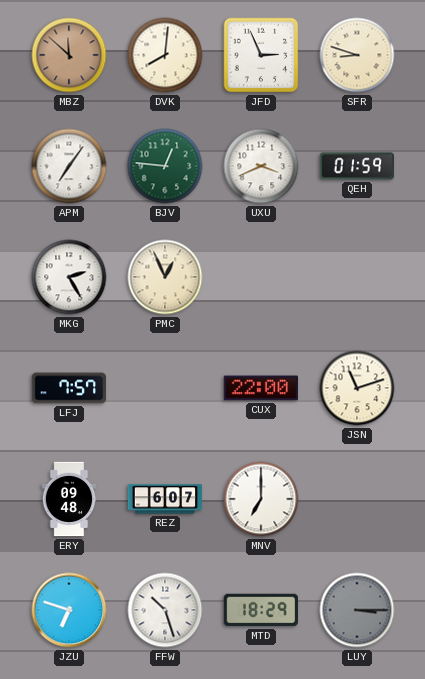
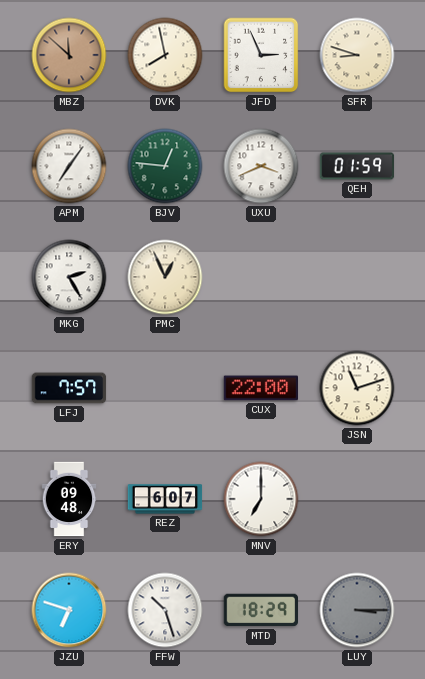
DVK: 8:01 -> 7:58
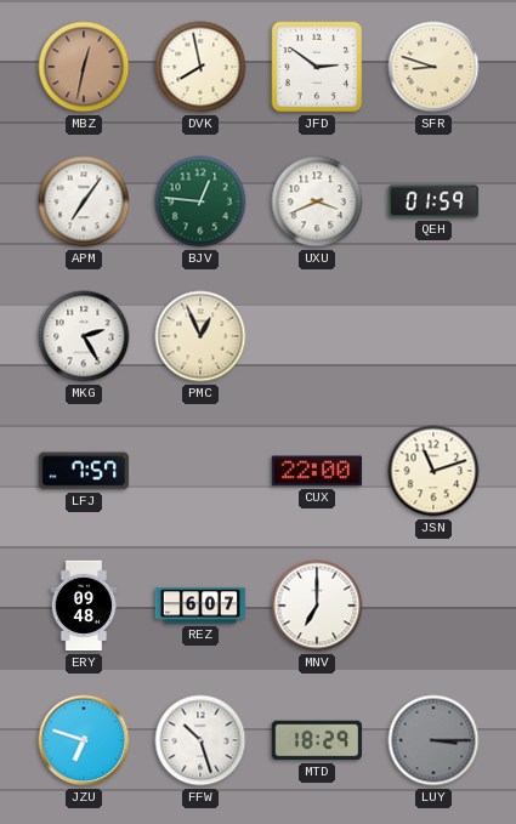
MBZ: 11:52 -> 12:32
JFD: 2:56 -> 2:51
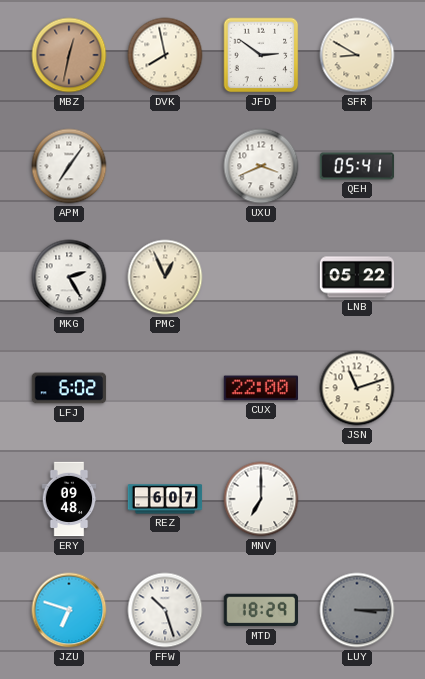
SFR: 8:48 -> 8:50
BJV: 12:46 -> none
QEH: 01:59 -> 05:41
LNB: none -> 05:22
LFJ: 7:57 -> 6:02
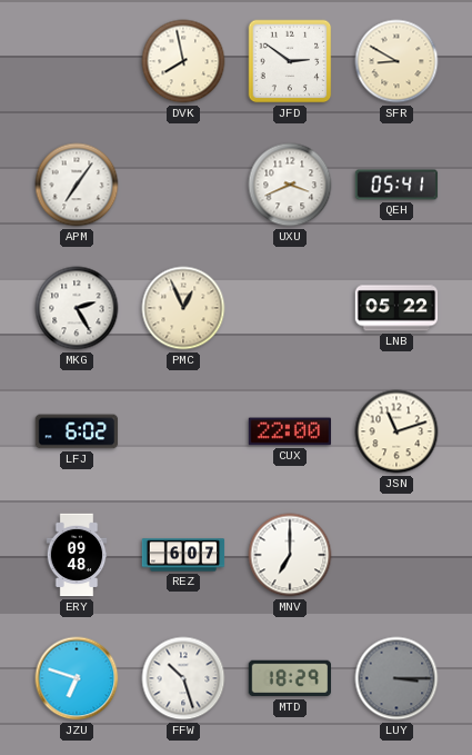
MBZ: 12:32 -> none
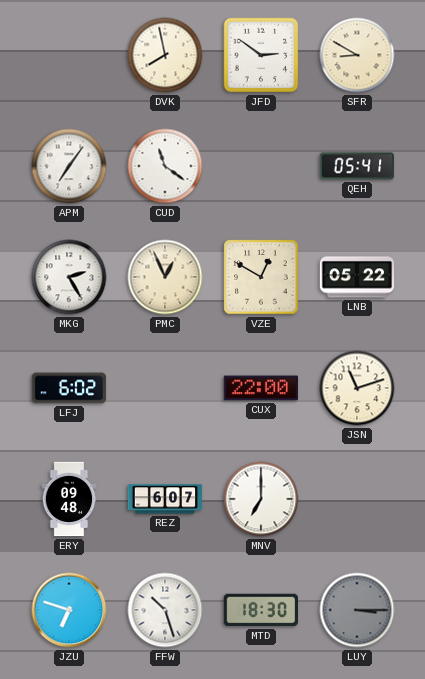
CUD: none -> 11:21
UXU: 3:41 -> none
VZE: none -> 12:50
MTD: 18:29 -> 18:30
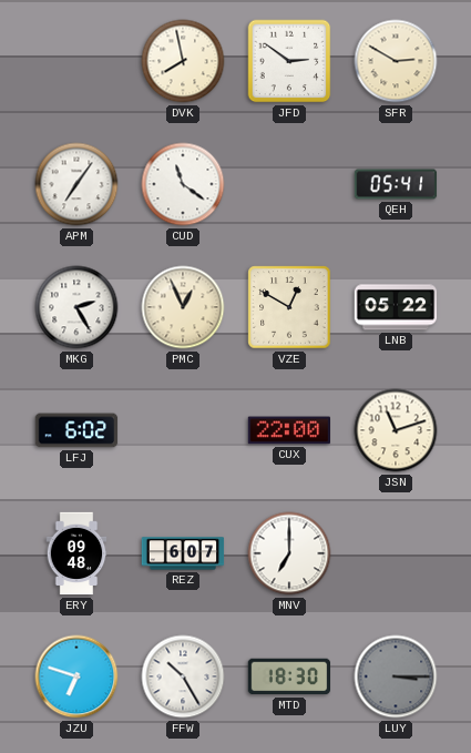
SFR: 8:50 -> 2:50
FFW: 10:27 -> 10:25
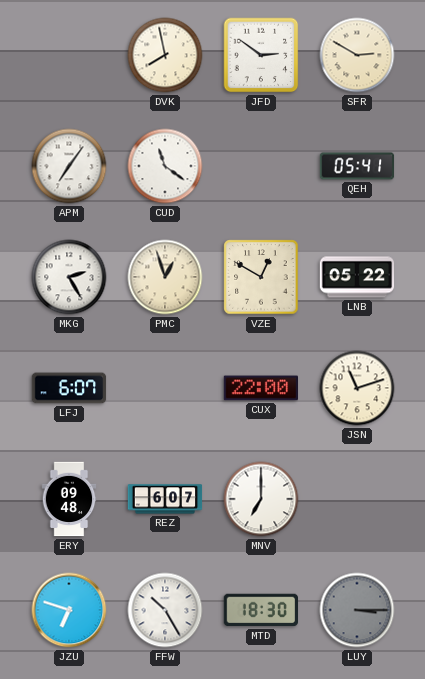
PMC: 12:56 -> 12:57
LFJ: 6:02 -> 6:07
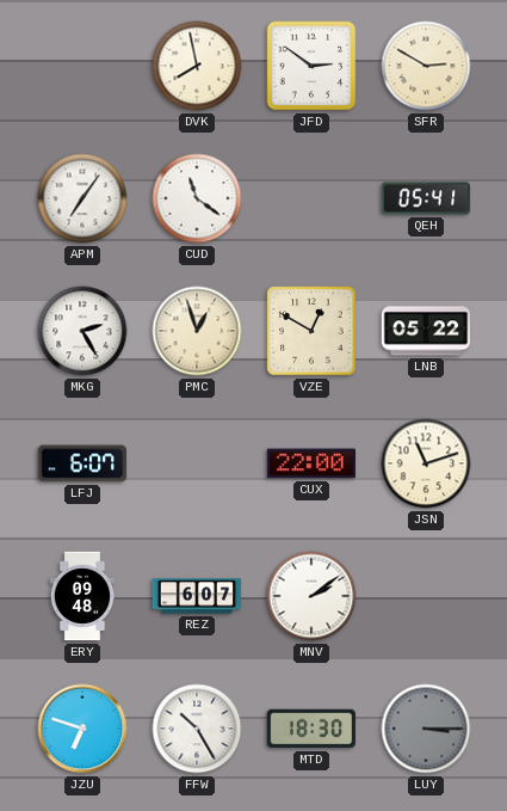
MNV: 7:00 -> 2:09
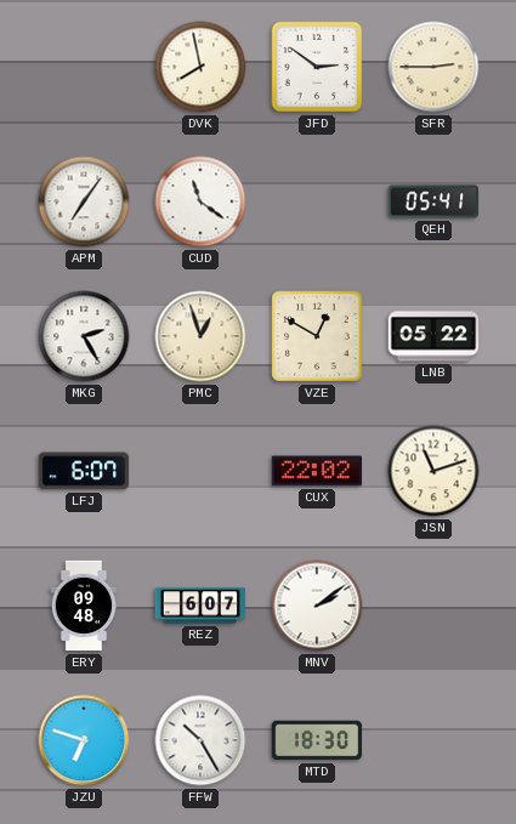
SFR: 2:50 -> 2:45
CUX: 22:00 -> 22:02
LUY: 3:15 -> none
